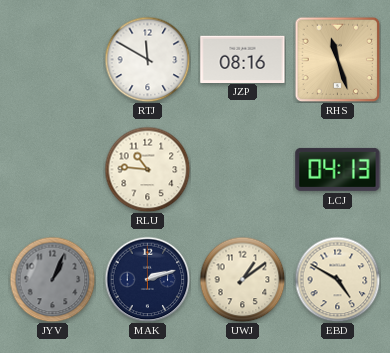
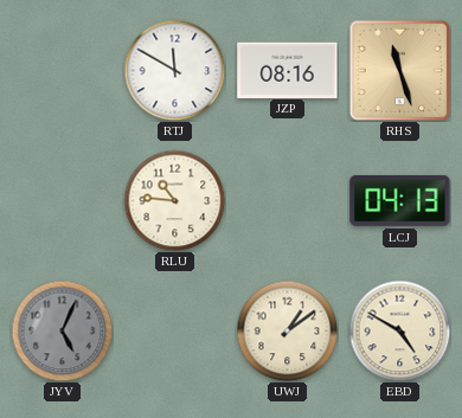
JYV: 1:04 -> 5:04
MAK: 2:12 -> none
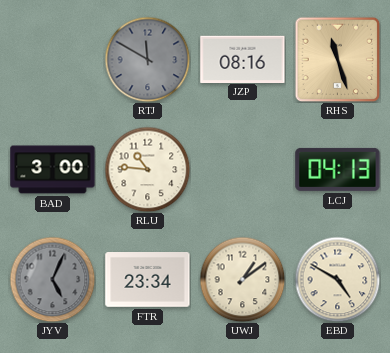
RTJ dial: white -> grey
BAD: none -> 3:00
FTR: none -> 23:34
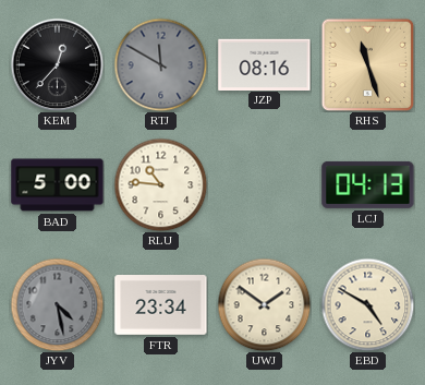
KEM: none -> 12:37
BAD: 3:00 -> 5:00
JYV: 5:04 -> 4:28
UWJ: 1:09 -> 1:51
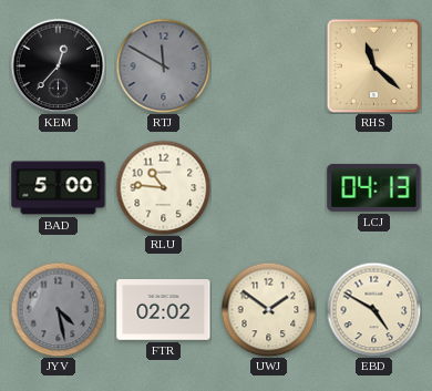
JZP: 08:16 -> none
RHS: 11:27 -> 11:22
FTR: 23:34 -> 02:02
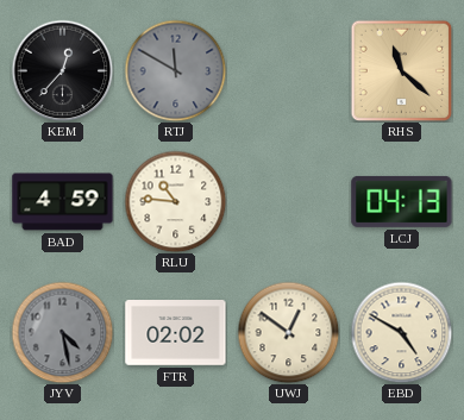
BAD: 5:00 -> 4:59
UWJ: 1:51 -> 12:51
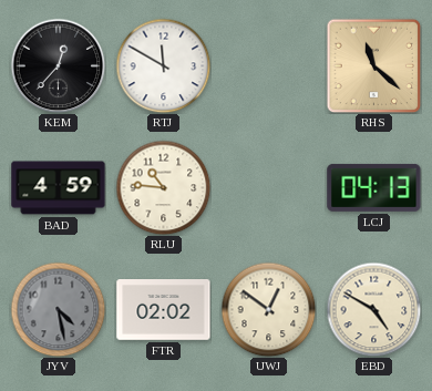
RTJ dial: grey -> white
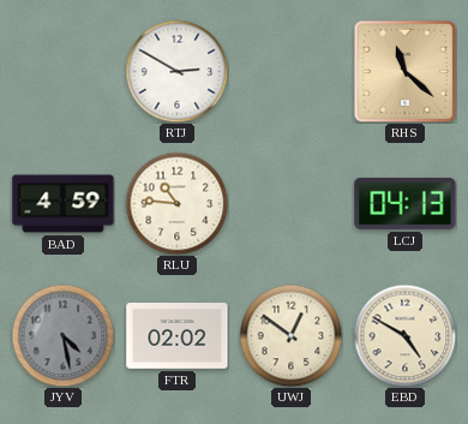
KEM: 12:37 -> none
RTJ: 11:50 -> 2:50
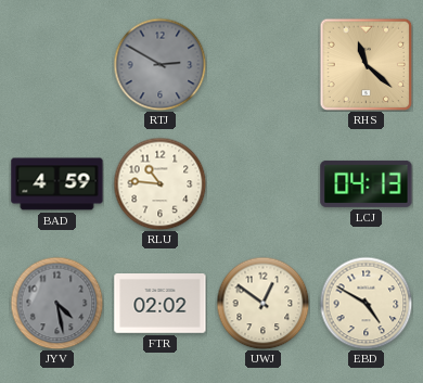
RTJ dial: white -> grey
